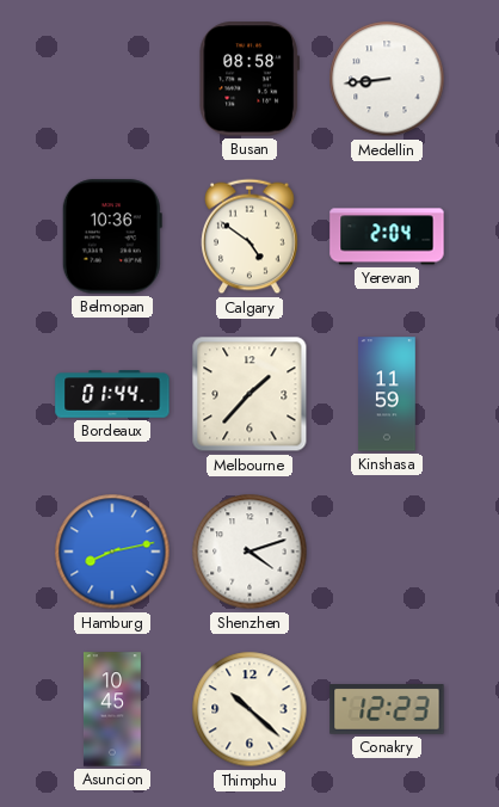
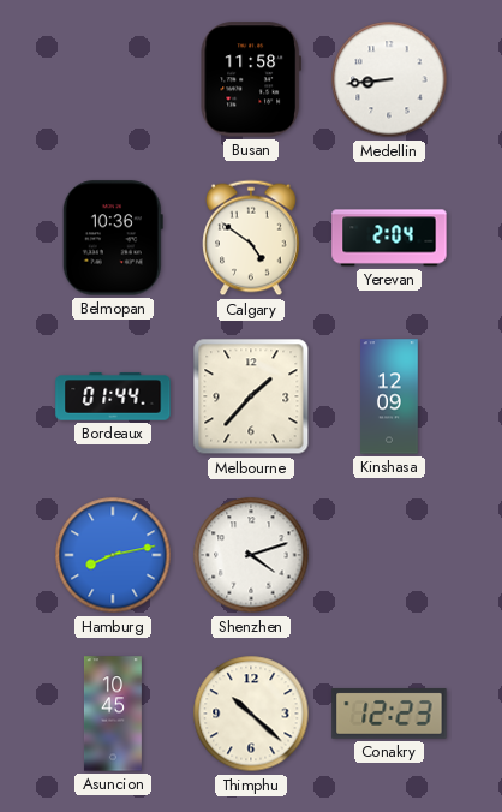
Busan: 08:58 -> 11:58
Kinshasa: 11:59 -> 12:09
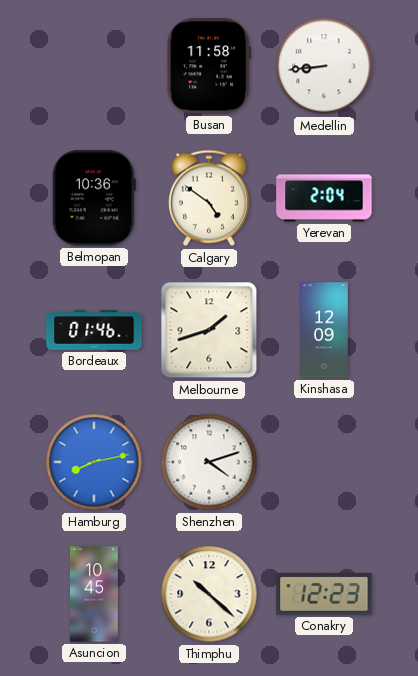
Bordeaux: 01:44 -> 01:46
Melbourne: 1:37 -> 1:42
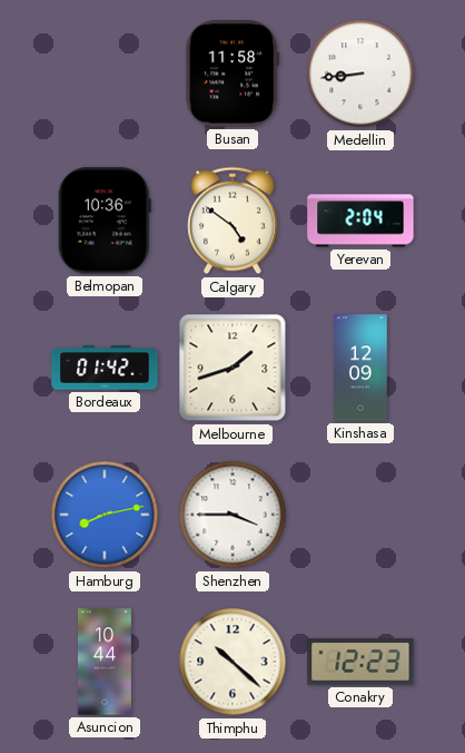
Bordeaux: 01:46 -> 01:42
Shenzhen: 4:12 -> 3:45
Asuncion: 10:45 -> 10:44
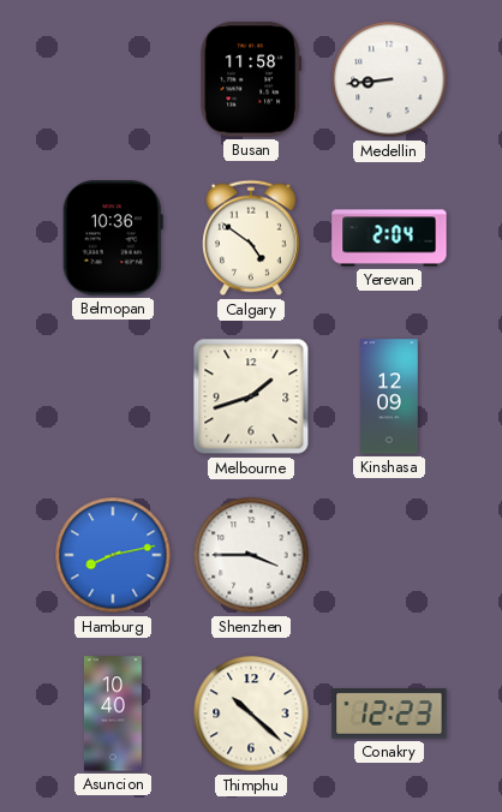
Bordeaux: 01:42 -> none
Asuncion: 10:44 -> 10:40
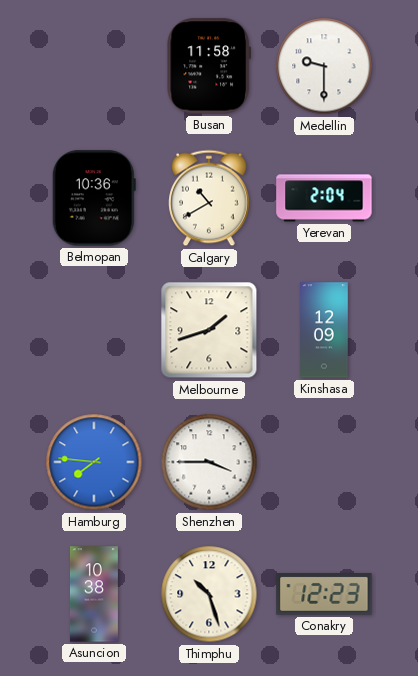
Medellin: 8:44 -> 9:30
Calgary: 4:51 -> 10:40
Hamburg: 8:13 -> 7:46
Asuncion: 10:40 -> 10:38
Thimphu: 10:22 -> 10:27
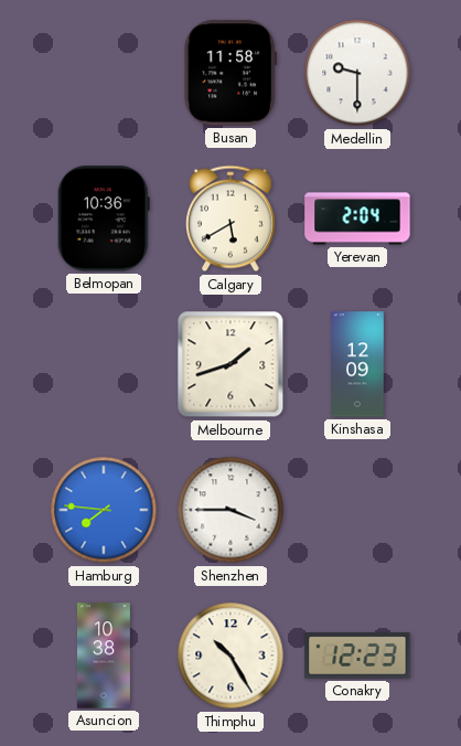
Calgary: 10:40 -> 5:40
Thimphu: 10:27 -> 10:25
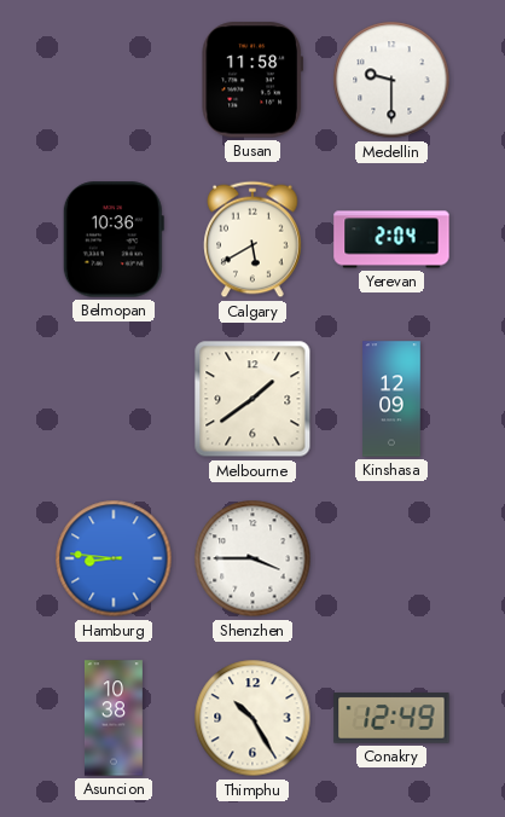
Melbourne: 1:42 -> 1:39
Hamburg: 7:46 -> 8:46
Conakry: 12:23 -> 12:49
